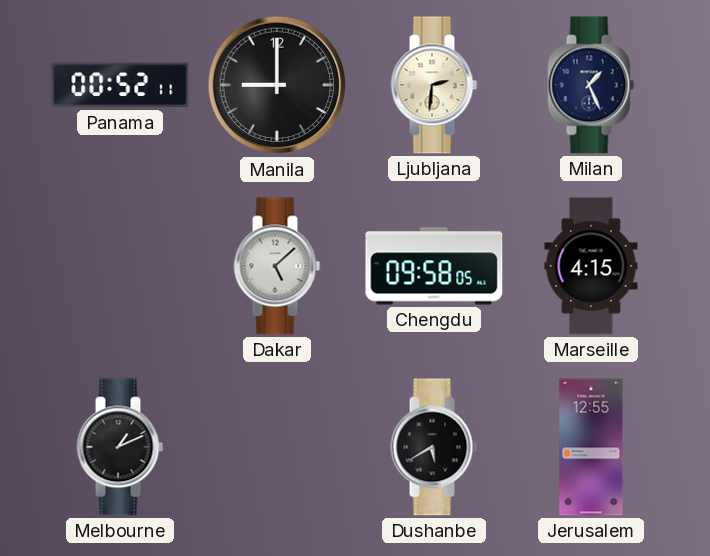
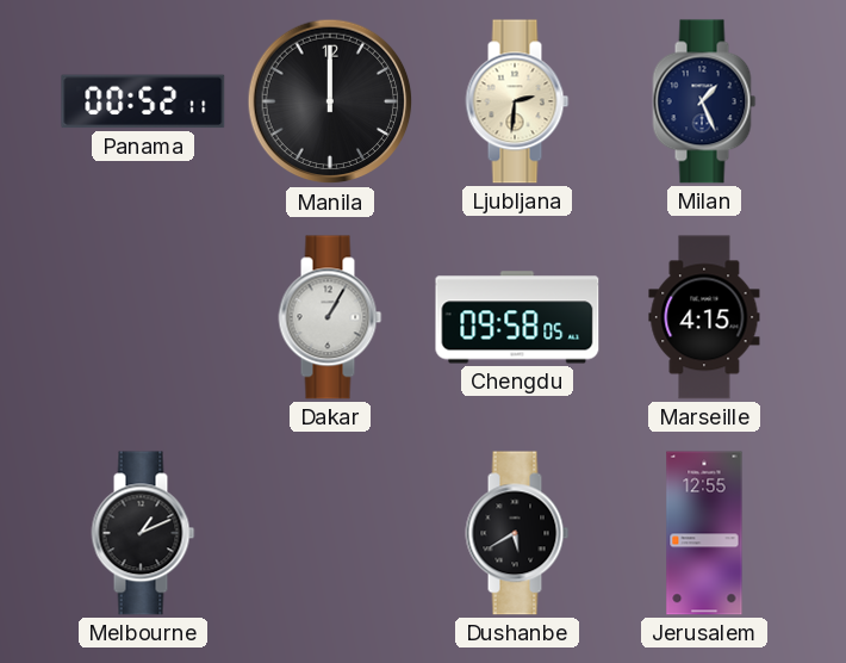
Manila: 9:00 -> 12:00
Dakar: 5:08 -> 1:05
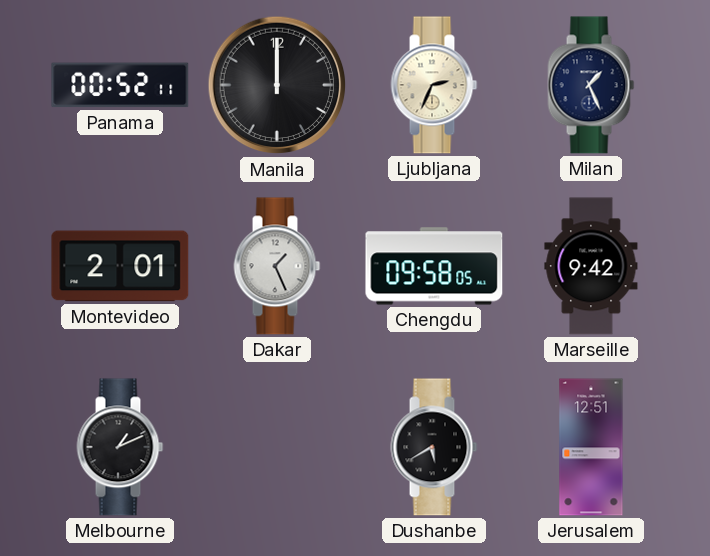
Ljubljana: 2:31 -> 2:34
Montevideo: none -> 2:01
Dakar: 1:05 -> 1:26
Marseille: 4:15 -> 9:42
Jerusalem: 12:55 -> 12:51
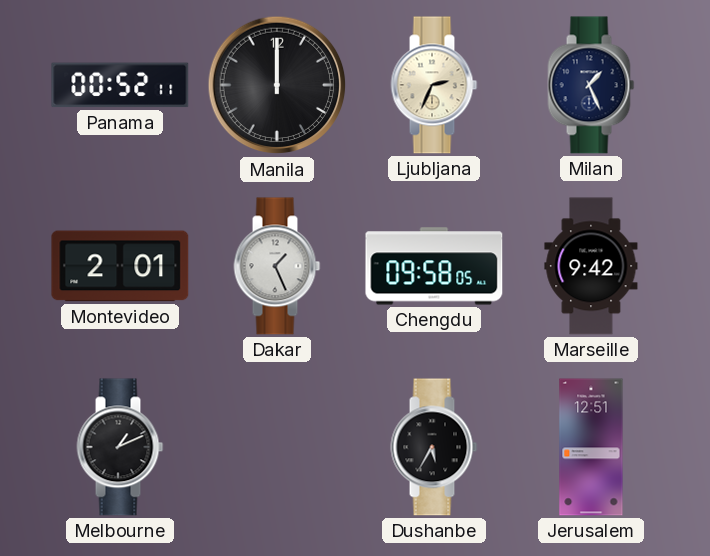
Dushanbe: 5:40 -> 5:35
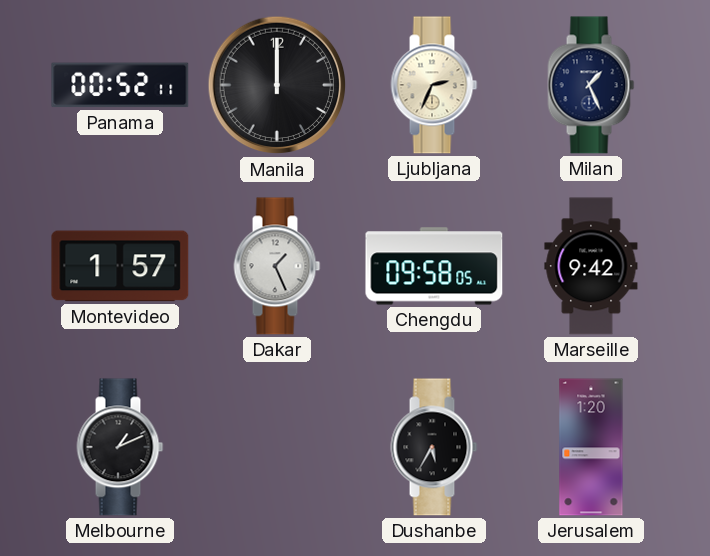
Montevideo: 2:01 -> 1:57
Jerusalem: 12:51 -> 1:20
